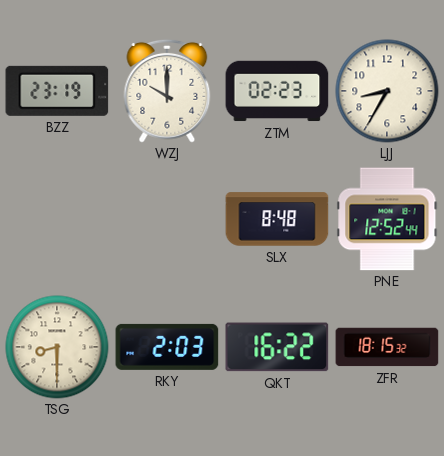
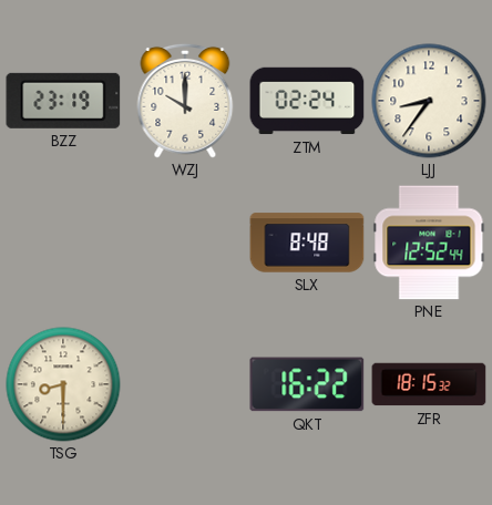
ZTM: 02:23 -> 02:24
LJJ: 8:35 -> 8:36
RKY: 2:03 -> none
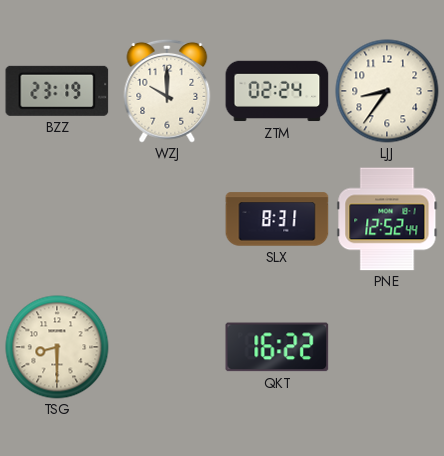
SLX: 8:48 -> 8:31
ZFR: 18:15 -> none
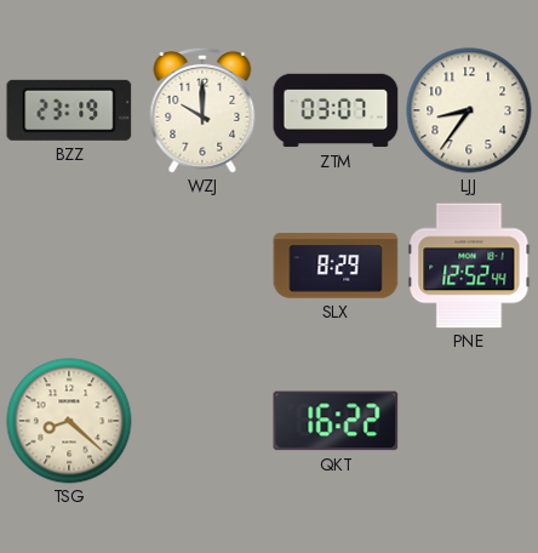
ZTM: 02:24 -> 03:07
SLX: 8:31 -> 8:29
TSG: 8:30 -> 8:22
